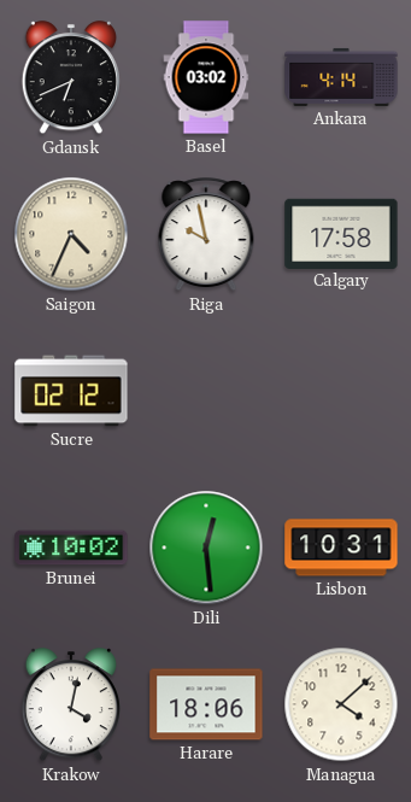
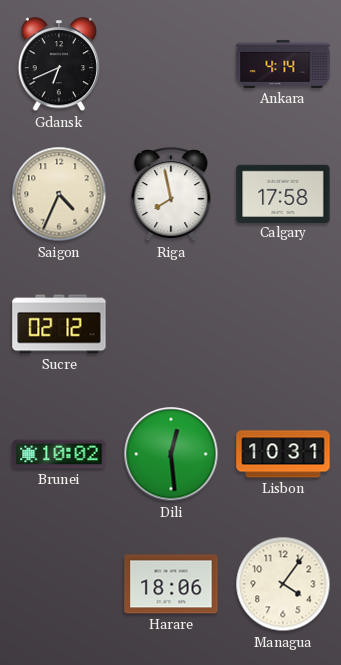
Basel: 03:02 -> none
Riga: 9:58 -> 7:58
Krakow: 4:02 -> none
Managua: 4:08 -> 4:06
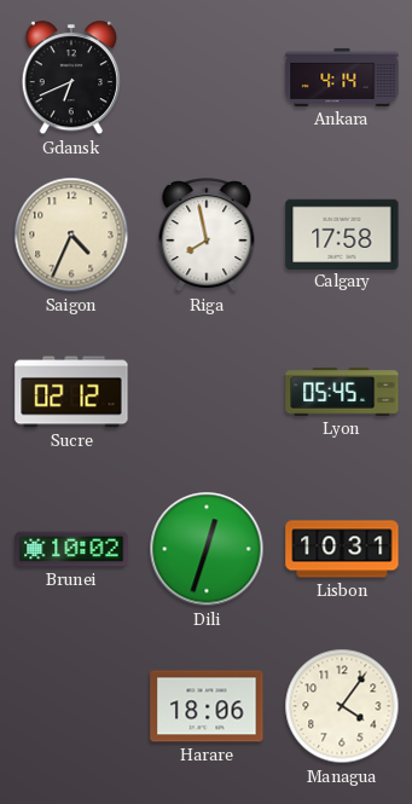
Lyon: none -> 05:45
Dili: 12:29 -> 12:33
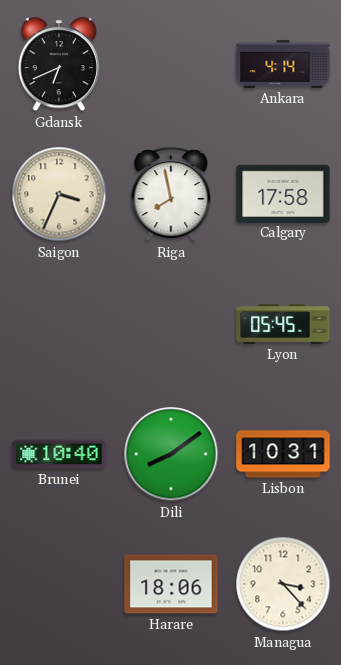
Saigon: 4:34 -> 3:34
Sucre: 02:12 -> none
Brunei: 10:02 -> 10:40
Dili: 12:33 -> 8:09
Managua: 4:06 -> 3:23
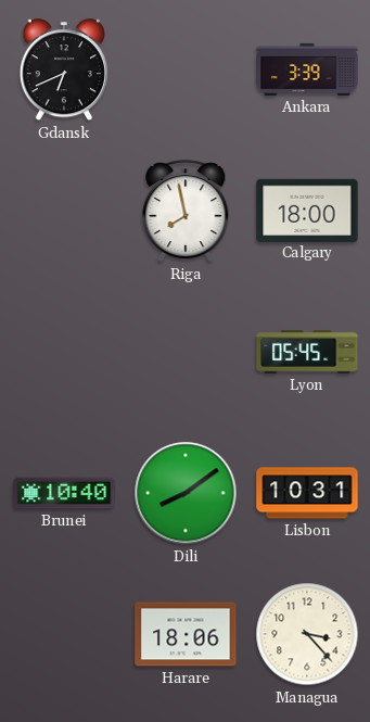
Ankara: 4:14 -> 3:39
Saigon: 3:34 -> none
Calgary: 17:58 -> 18:00
